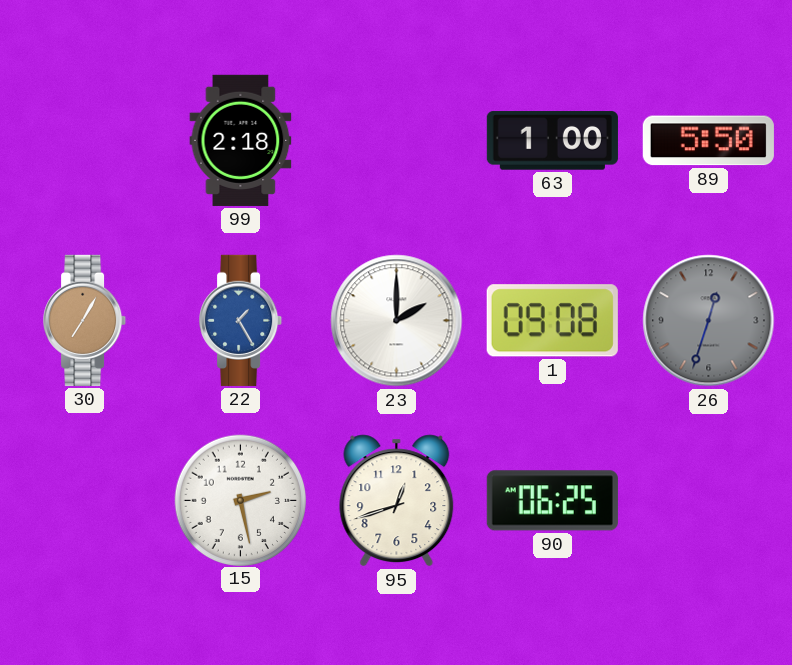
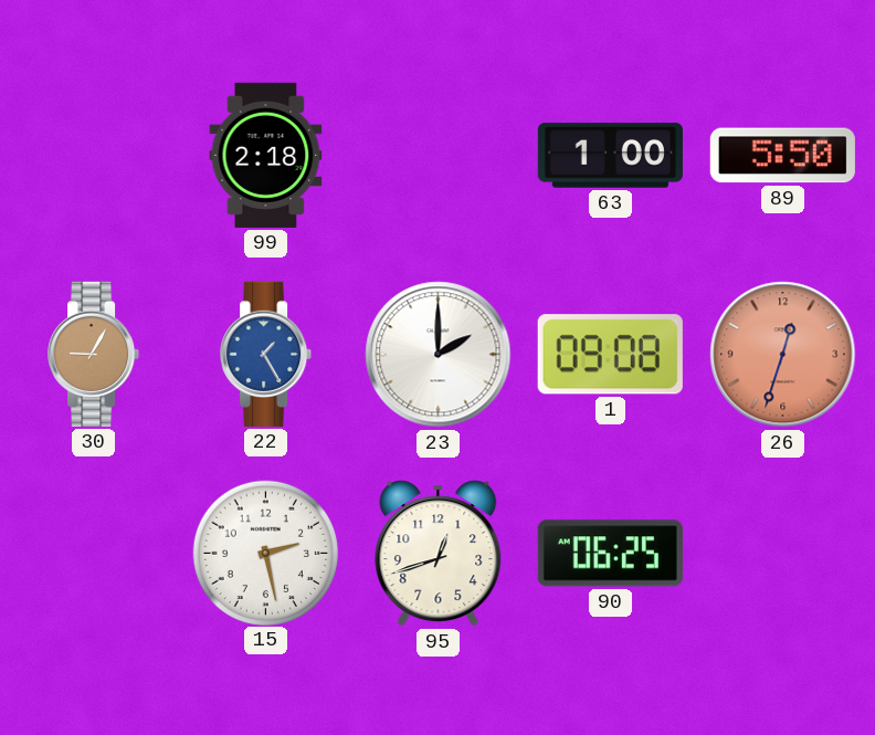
30: 7:05 -> 9:05
26 dial: grey -> salmon
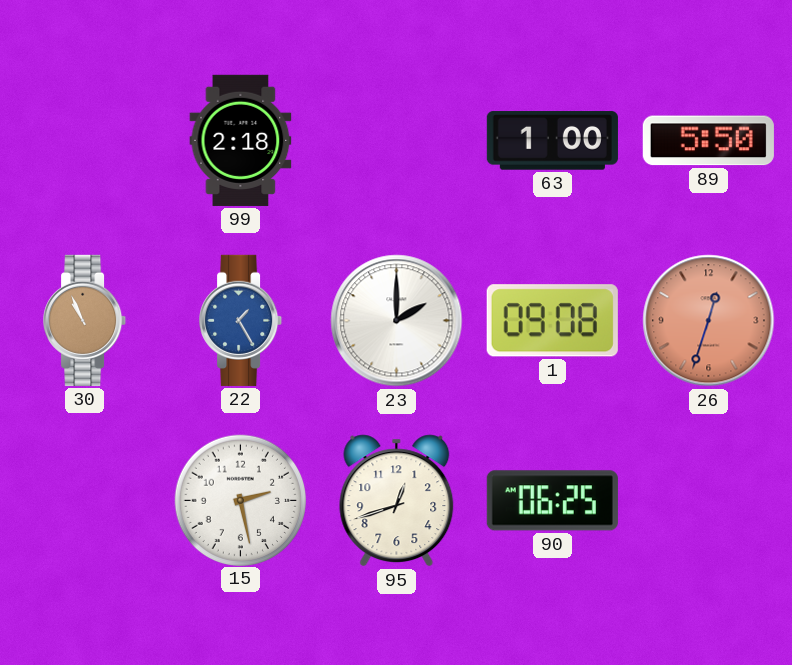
30: 9:05 -> 10:56
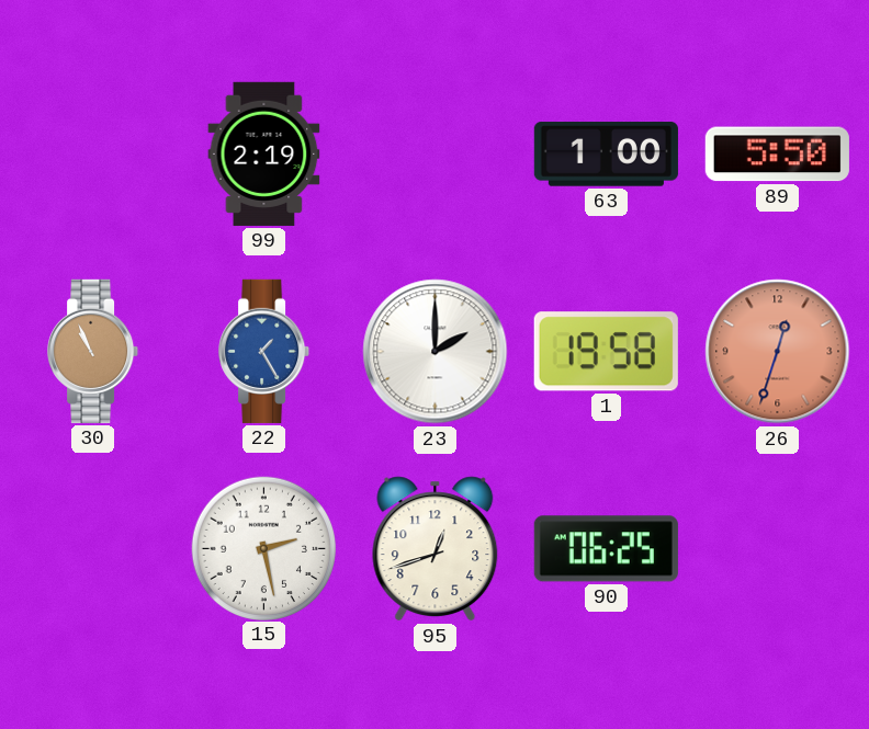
99: 2:18 -> 2:19
1: 09:08 -> 19:58
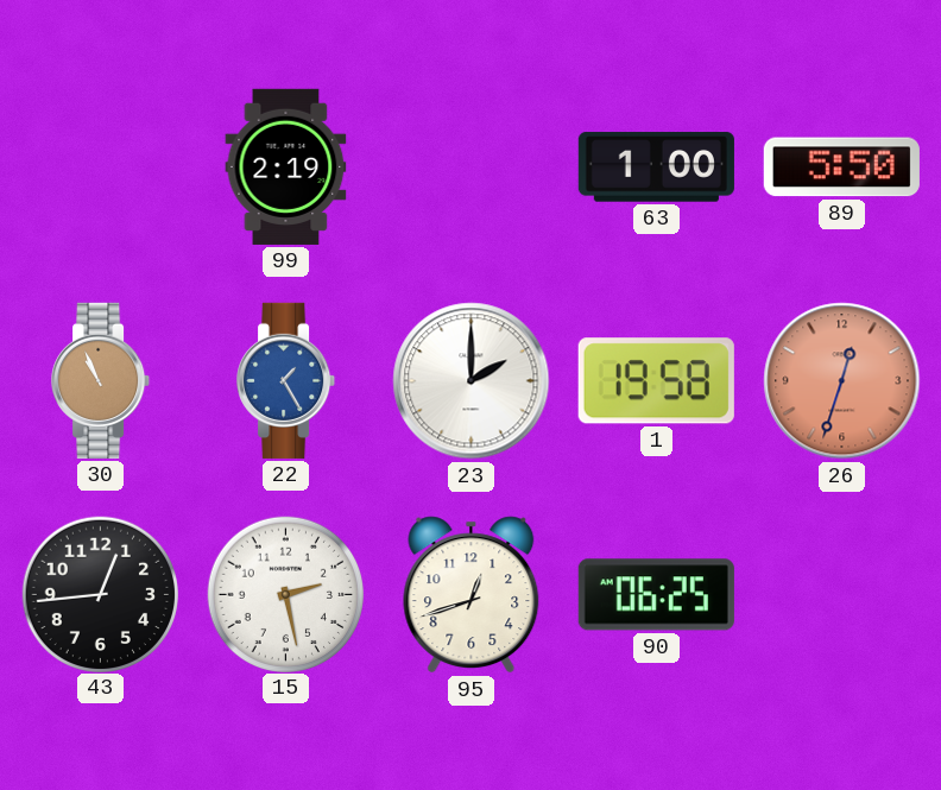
43: none -> 12:44
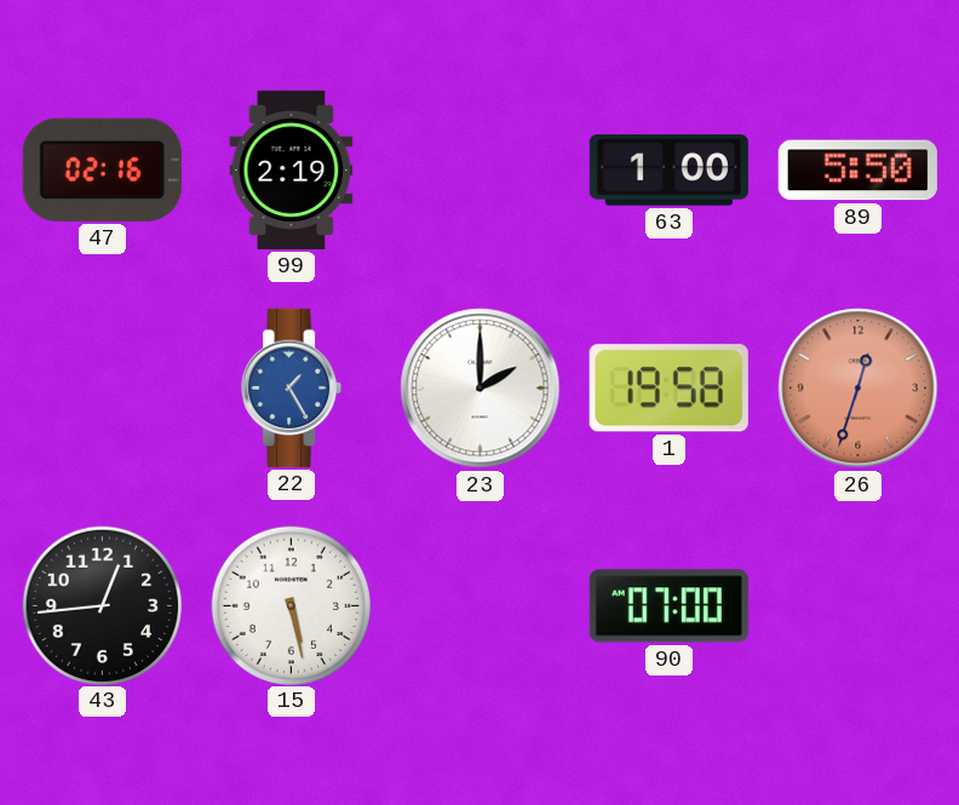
47: none -> 02:16
30: 10:56 -> none
15: 2:28 -> 5:28
95: 12:42 -> none
90: 06:25 -> 07:00
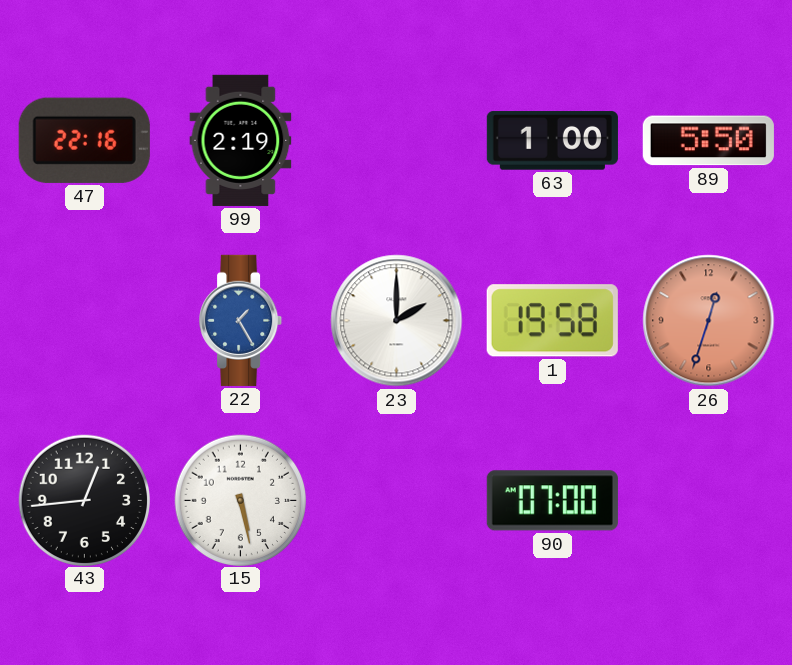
47: 02:16 -> 22:16
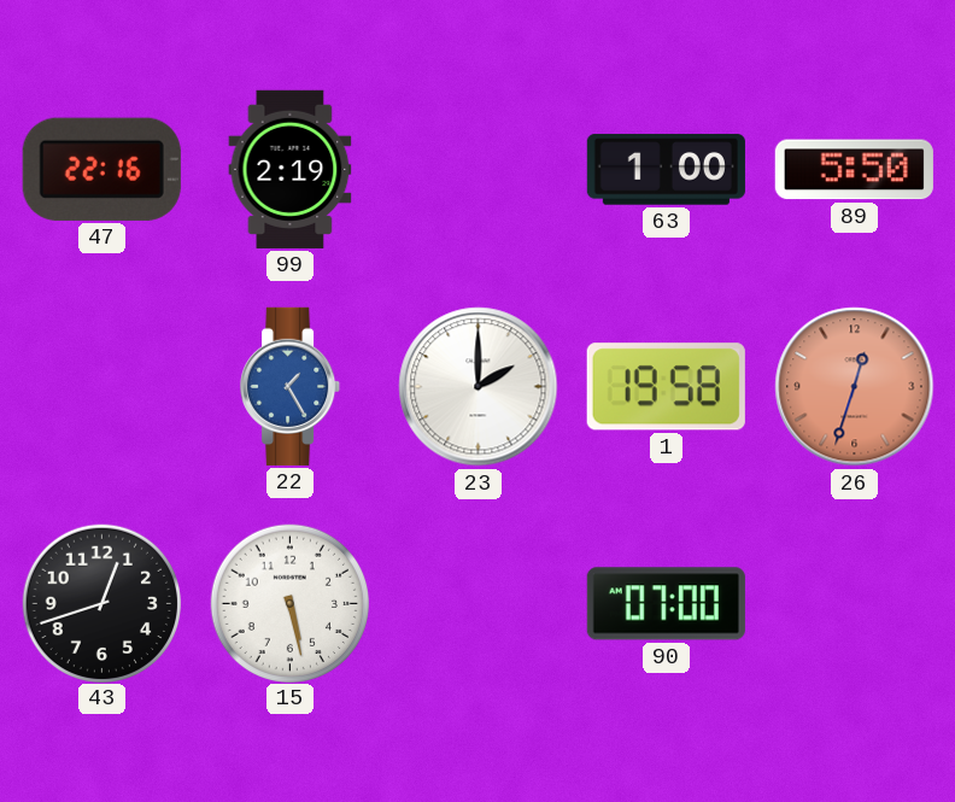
43: 12:44 -> 12:42
